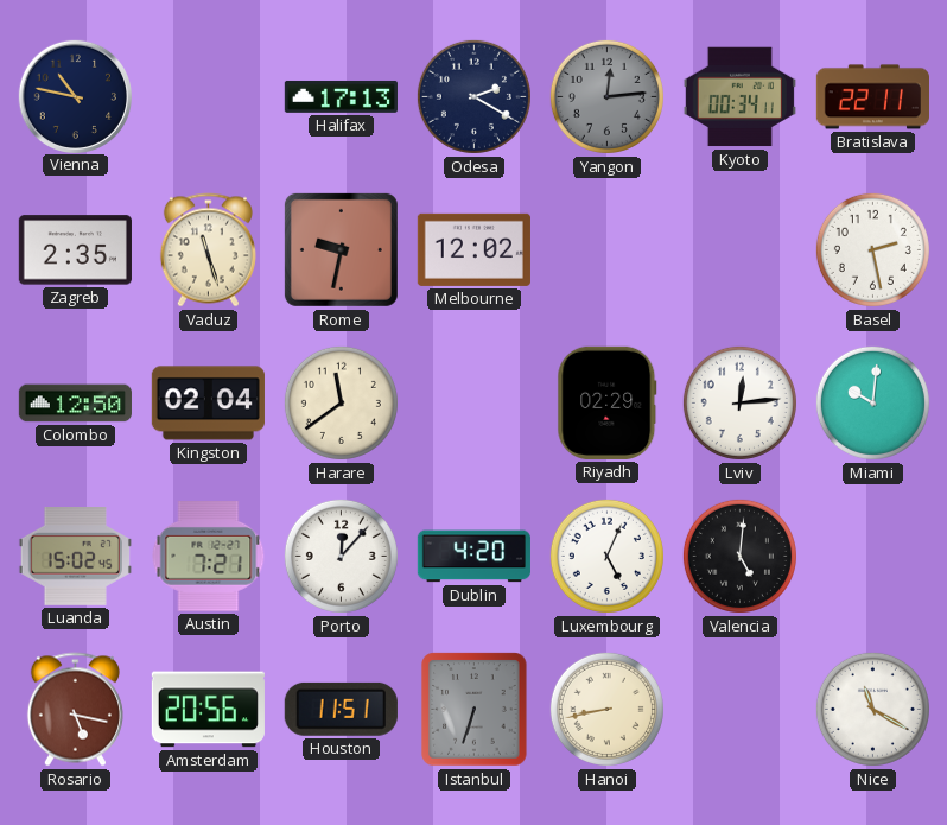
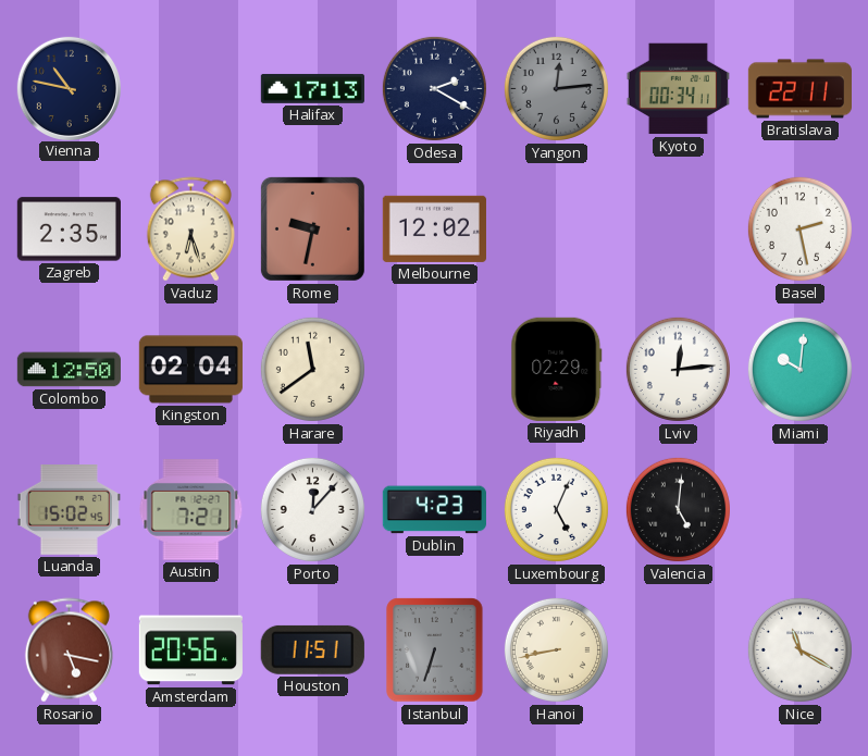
Vaduz: 11:27 -> 6:27
Dublin: 4:20 -> 4:23
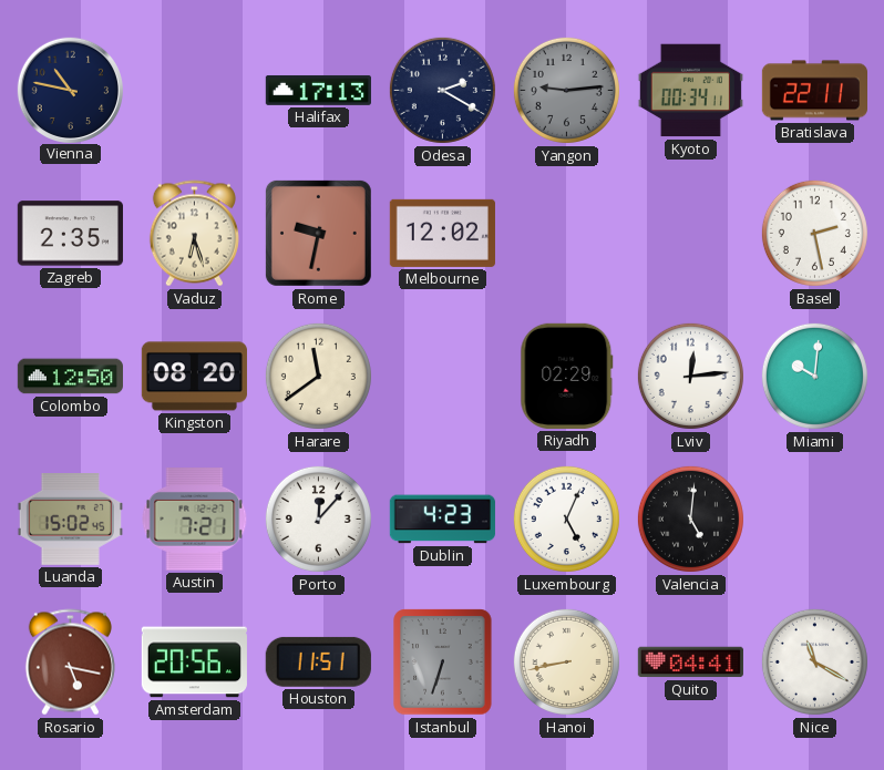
Yangon: 12:14 -> 9:14
Kingston: 02:04 -> 08:20
Quito: none -> 04:41
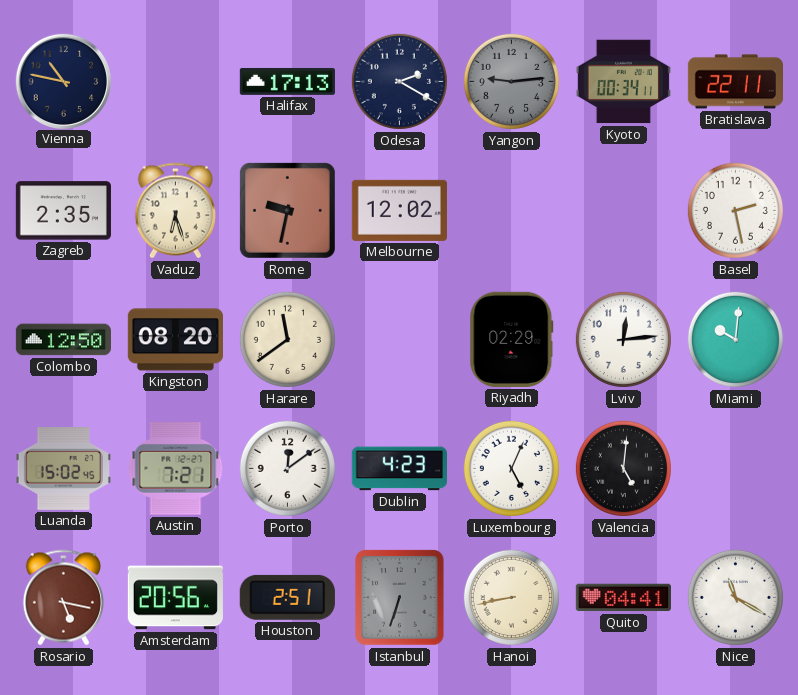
Porto: 12:07 -> 12:09
Houston: 11:51 -> 2:51
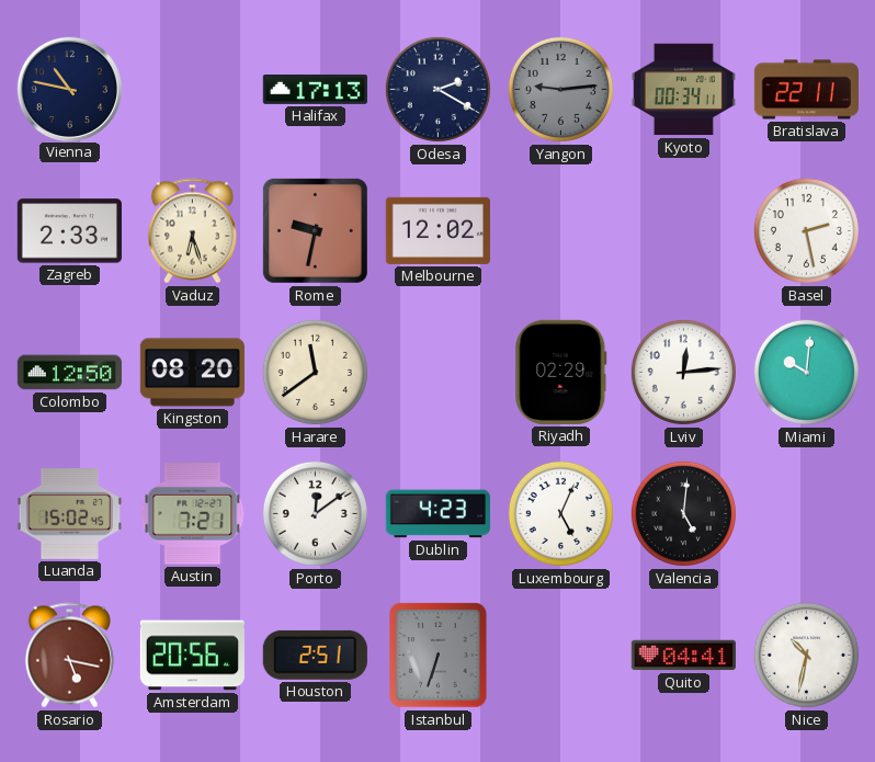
Zagreb: 2:35 -> 2:33
Hanoi: 8:43 -> none
Nice: 11:20 -> 10:32
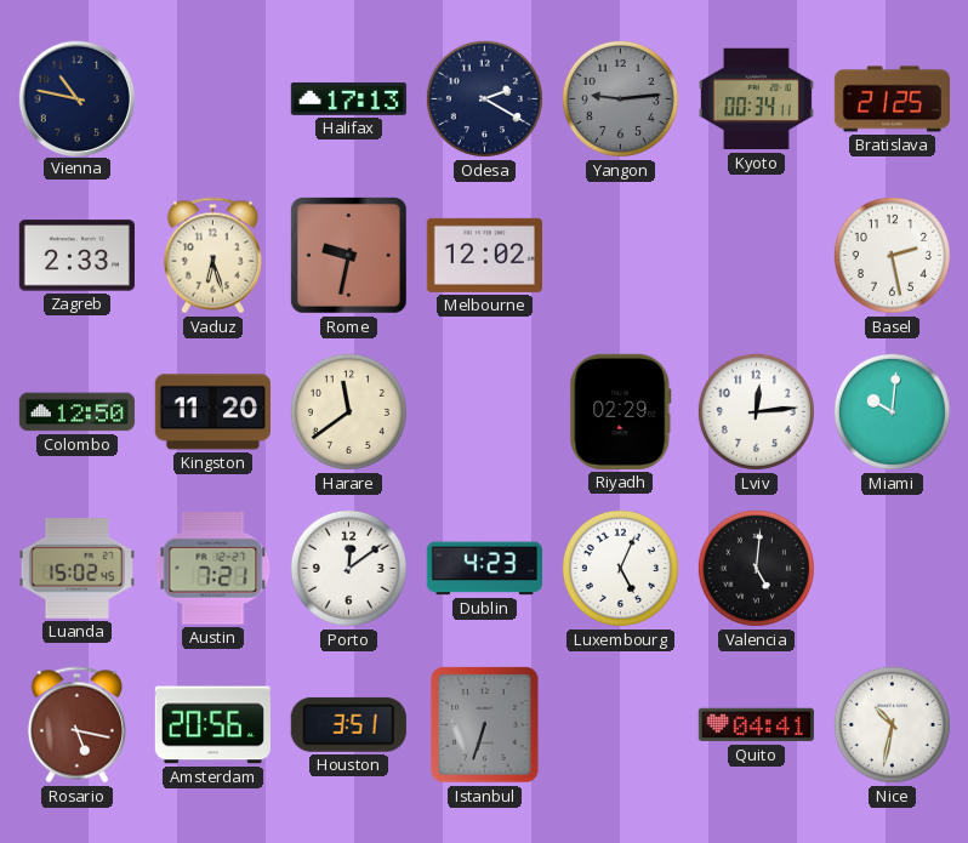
Bratislava: 22:11 -> 21:25
Kingston: 08:20 -> 11:20
Houston: 2:51 -> 3:51
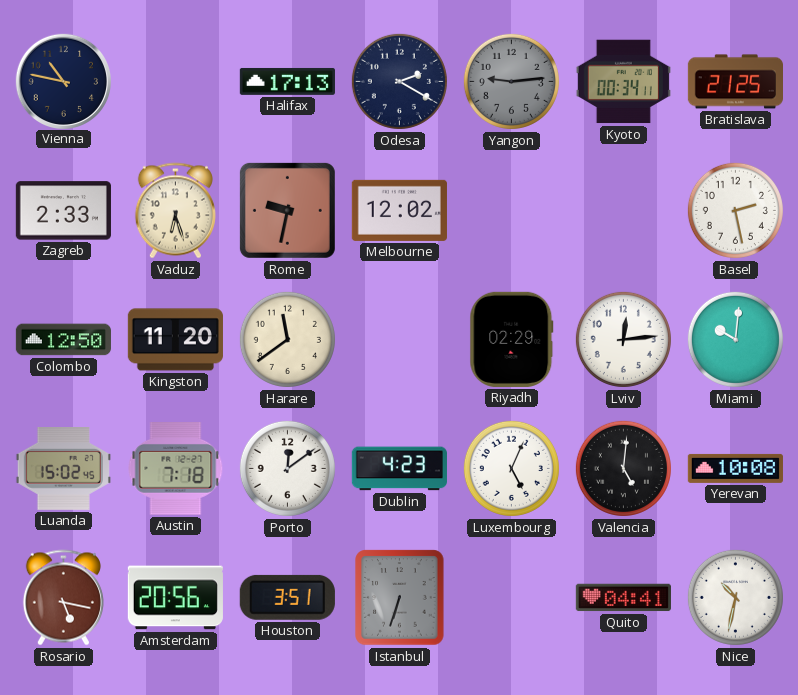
Austin: 7:21 -> 7:18
Yerevan: none -> 10:08
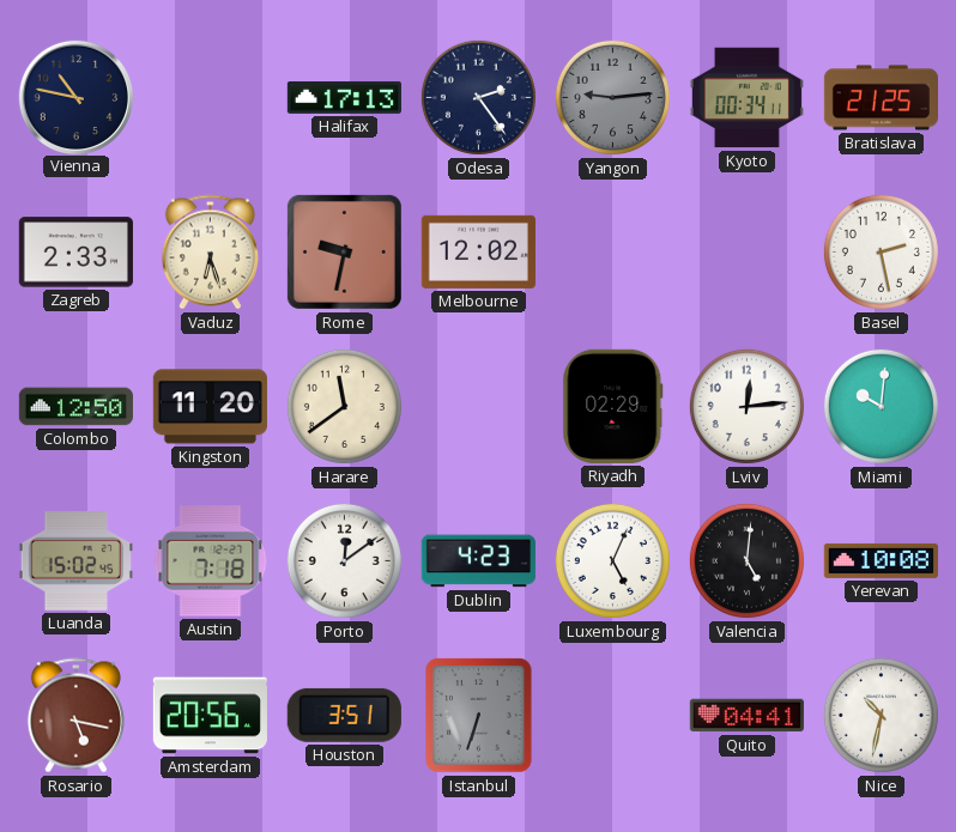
Odesa: 2:20 -> 2:24
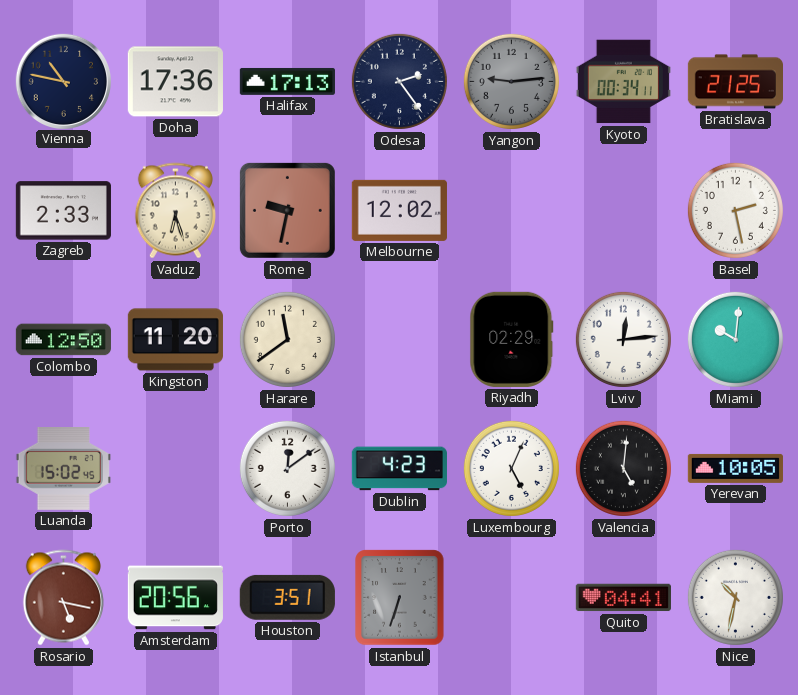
Doha: none -> 17:36
Austin: 7:18 -> none
Yerevan: 10:08 -> 10:05
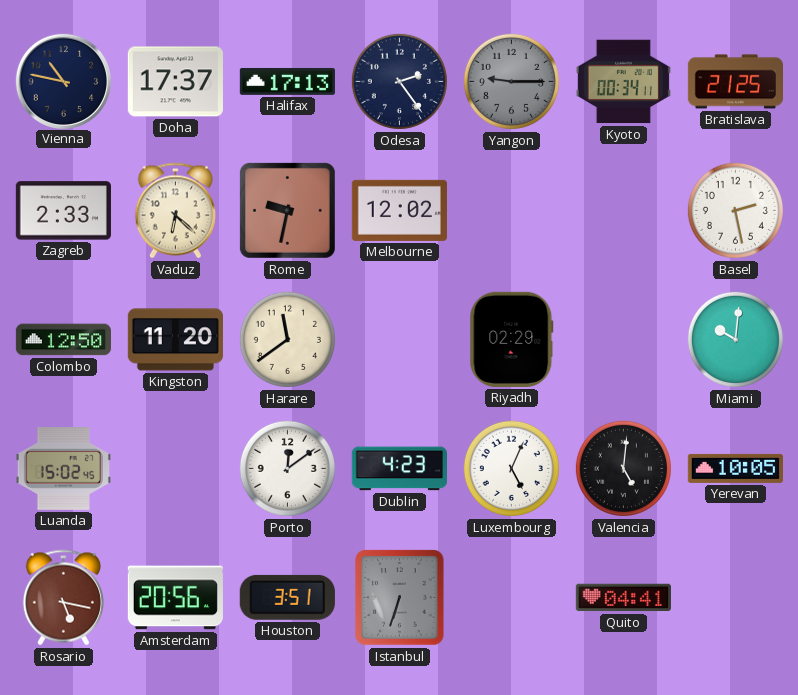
Doha: 17:36 -> 17:37
Yangon: 9:14 -> 9:15
Vaduz: 6:27 -> 6:22
Lviv: 12:14 -> none
Nice: 10:32 -> none
